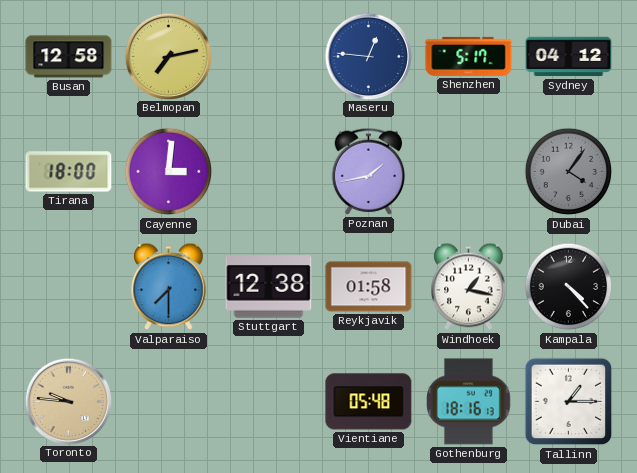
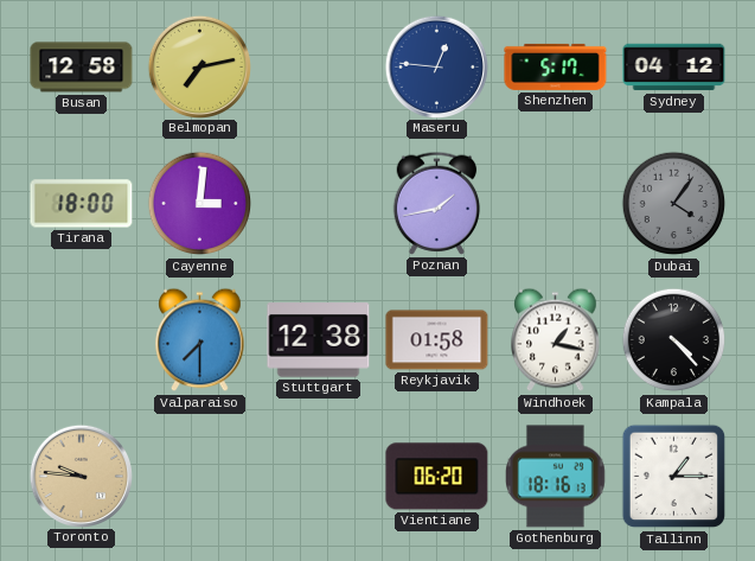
Vientiane: 05:48 -> 06:20
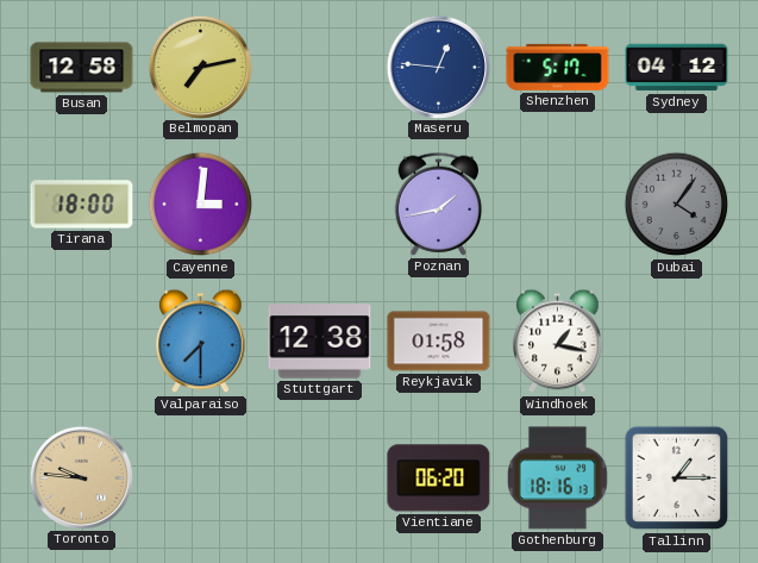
Kampala: 4:23 -> none
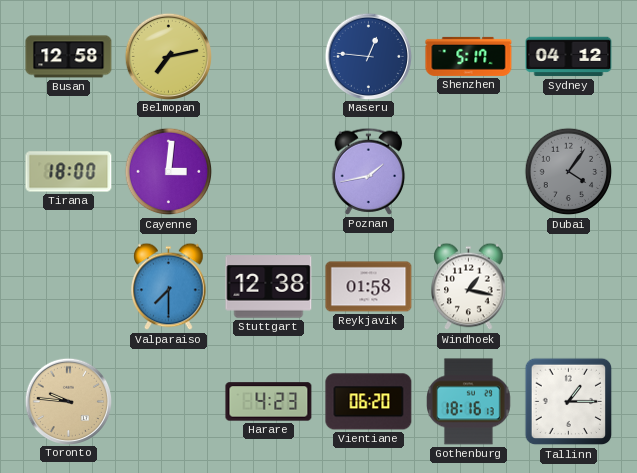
Harare: none -> 4:23
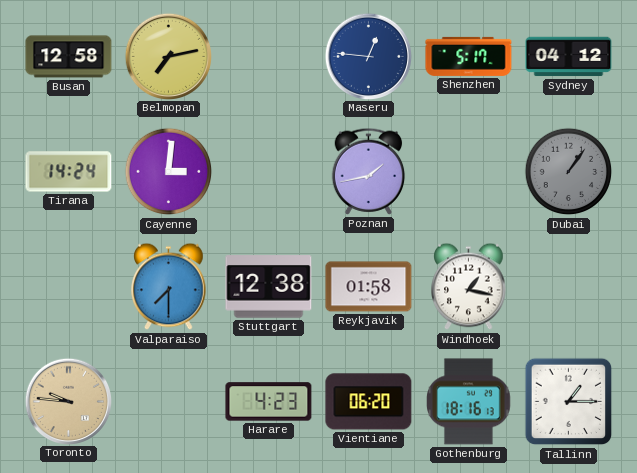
Tirana: 18:00 -> 14:24
Dubai: 4:06 -> 1:06
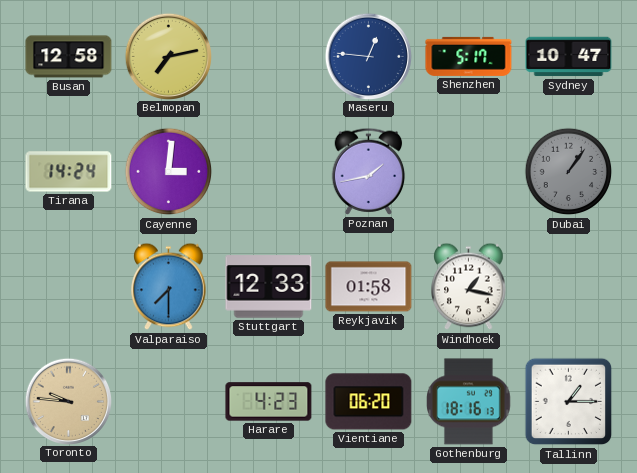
Sydney: 04:12 -> 10:47
Stuttgart: 12:38 -> 12:33
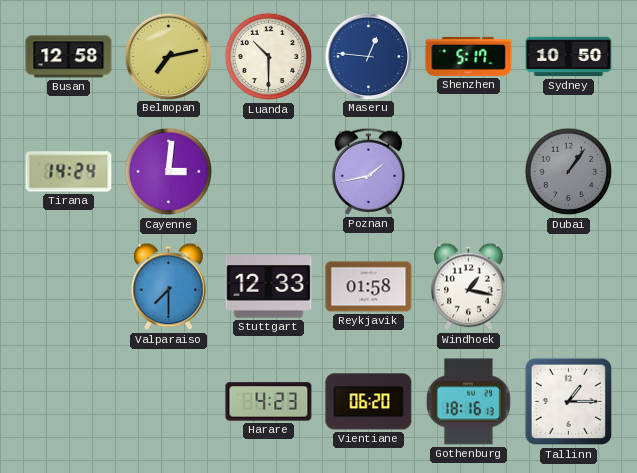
Luanda: none -> 10:30
Sydney: 10:47 -> 10:50
Toronto: 9:46 -> none
